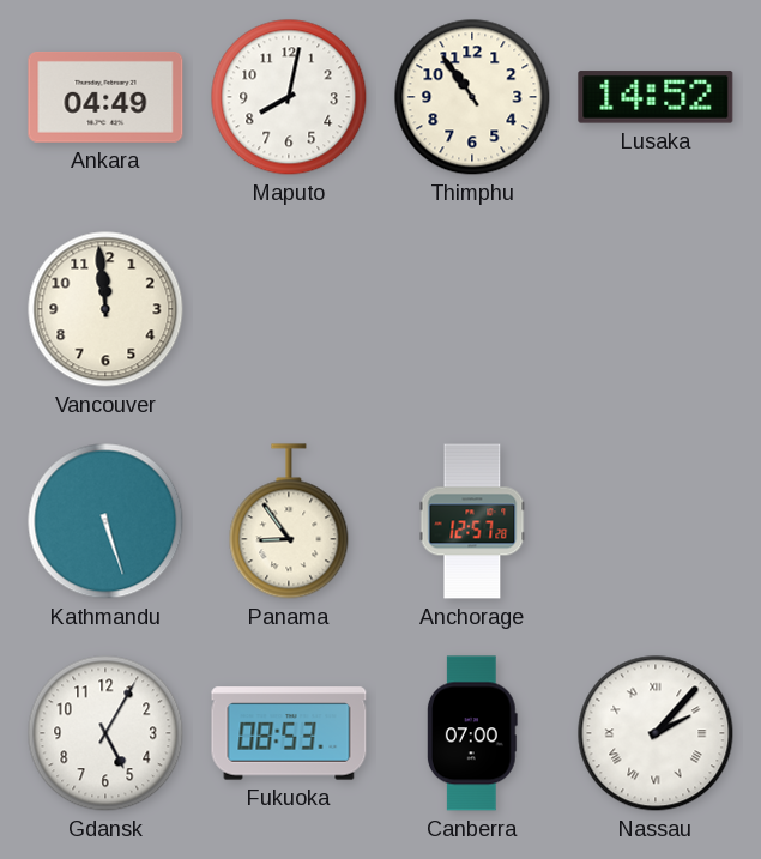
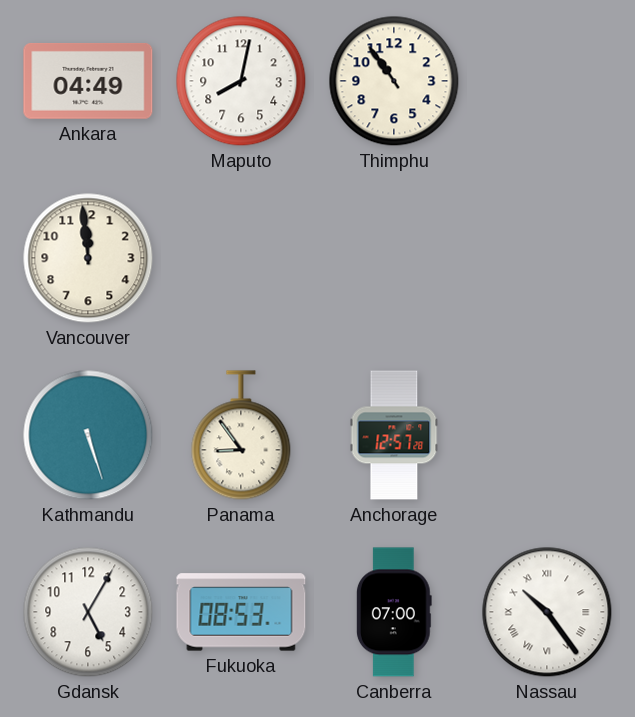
Lusaka: 14:52 -> none
Nassau: 2:07 -> 10:24
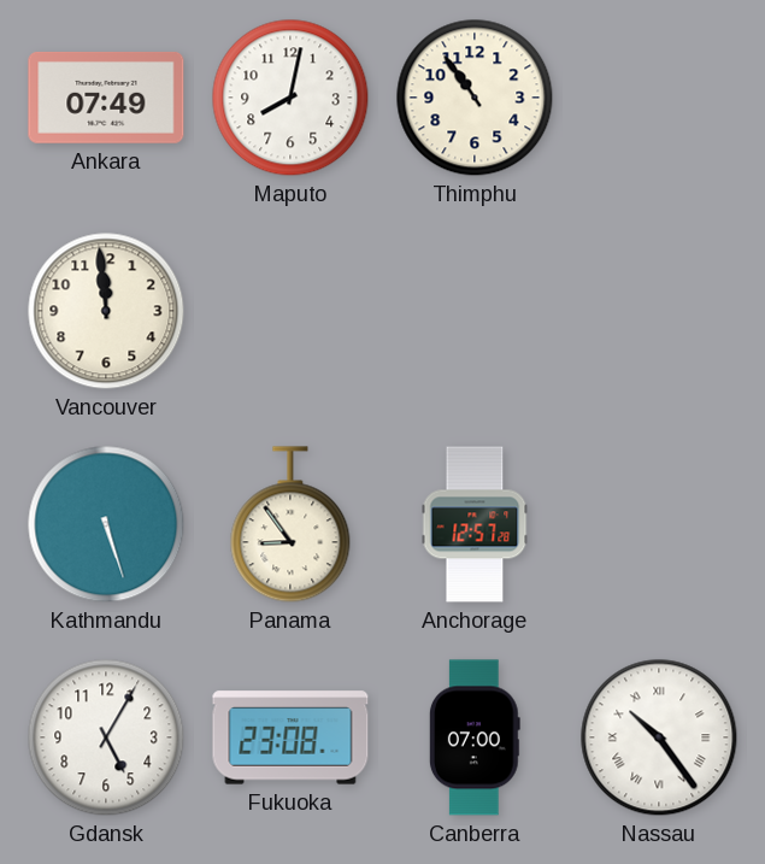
Ankara: 04:49 -> 07:49
Fukuoka: 08:53 -> 23:08
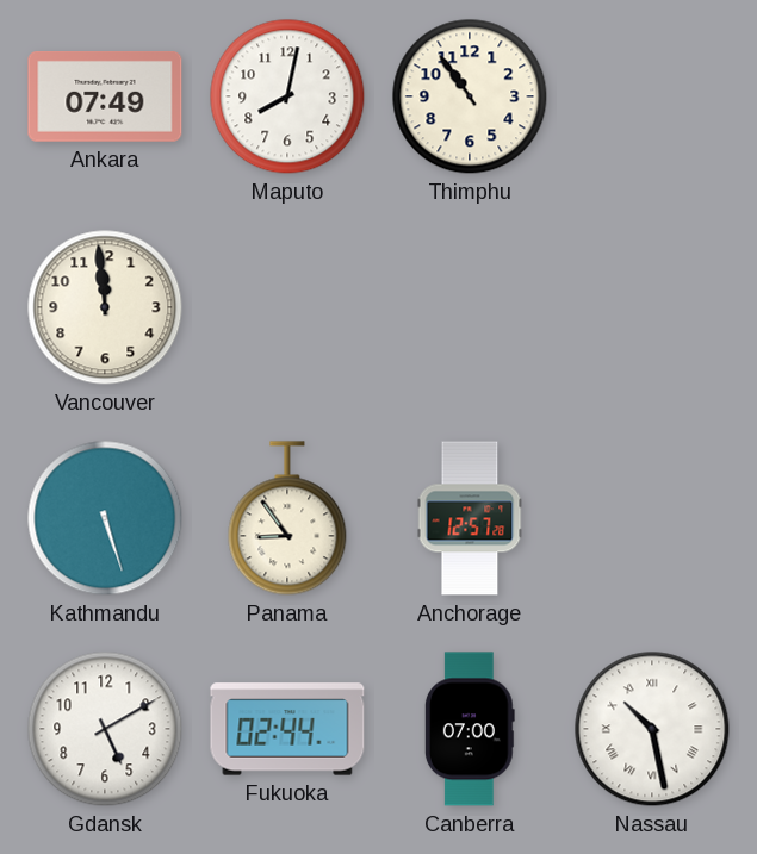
Gdansk: 5:05 -> 5:10
Fukuoka: 23:08 -> 02:44
Nassau: 10:24 -> 10:28
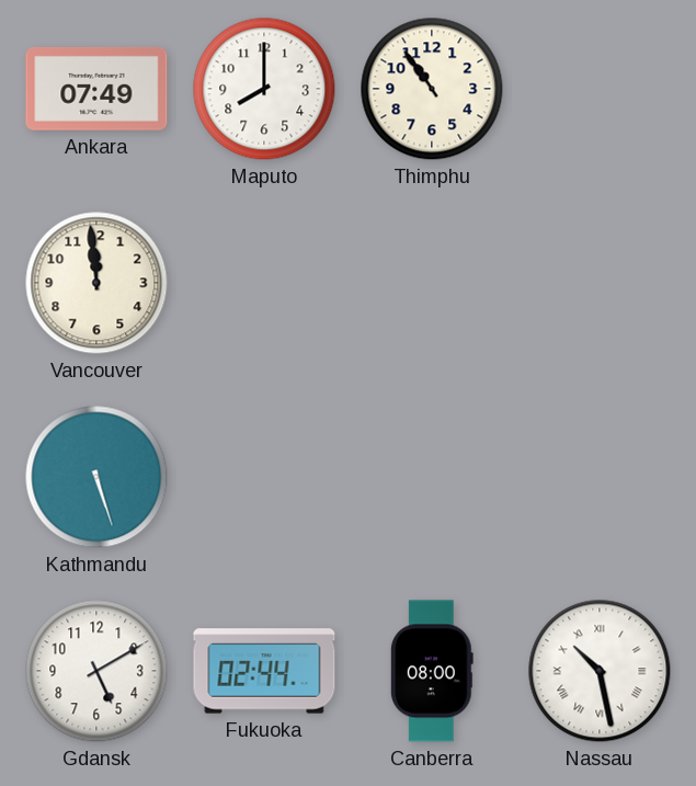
Maputo: 8:02 -> 8:00
Panama: 8:54 -> none
Anchorage: 12:57 -> none
Canberra: 07:00 -> 08:00
